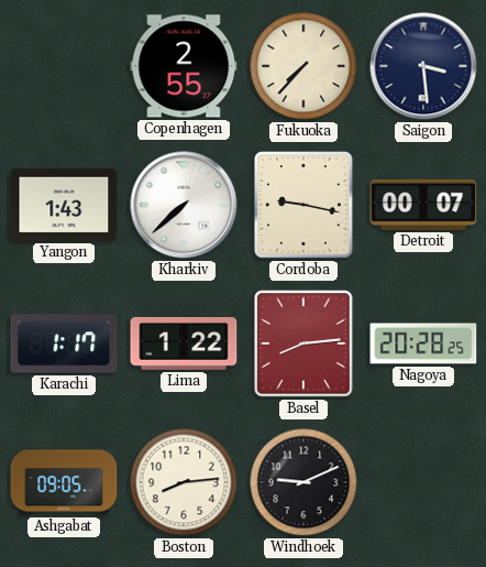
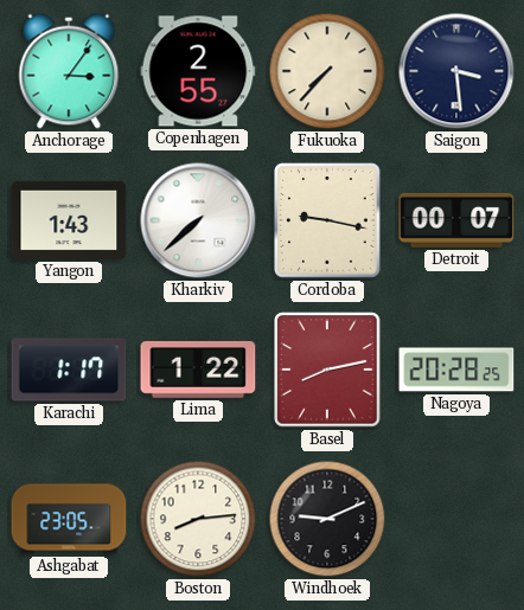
Anchorage: none -> 3:06
Basel: 8:14 -> 8:13
Ashgabat: 09:05 -> 23:05
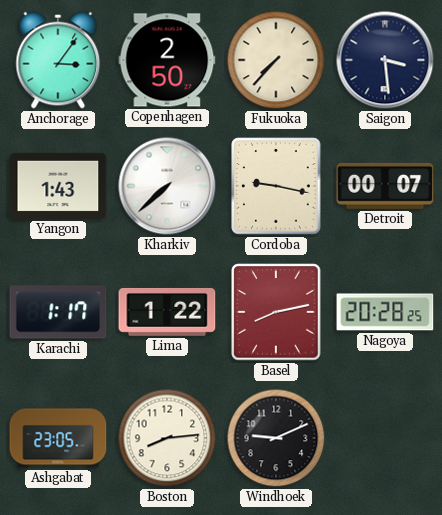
Copenhagen: 2:55 -> 2:50
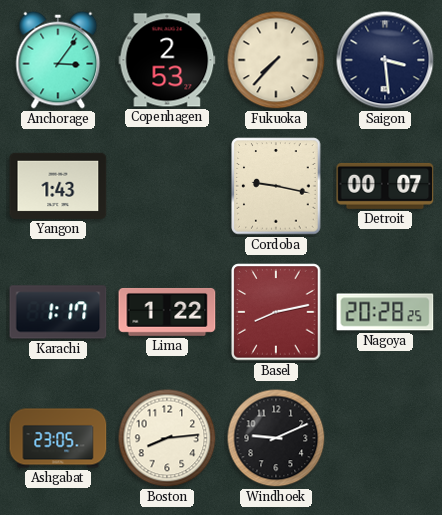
Copenhagen: 2:50 -> 2:53
Kharkiv: 7:38 -> none
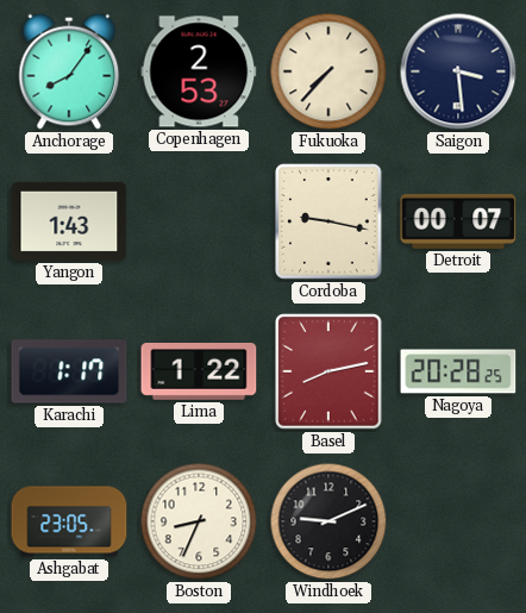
Anchorage: 3:06 -> 8:06
Boston: 8:14 -> 8:34
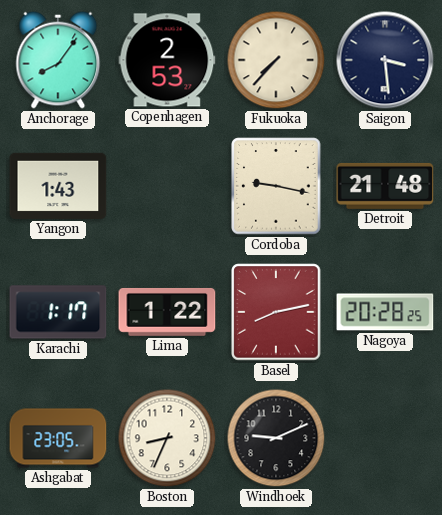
Detroit: 00:07 -> 21:48
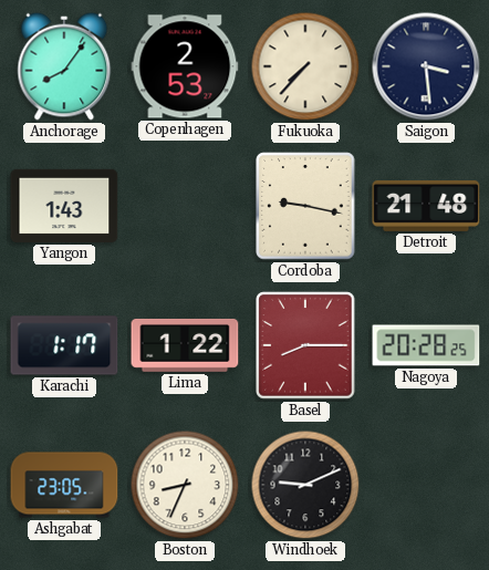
Basel: 8:13 -> 8:15
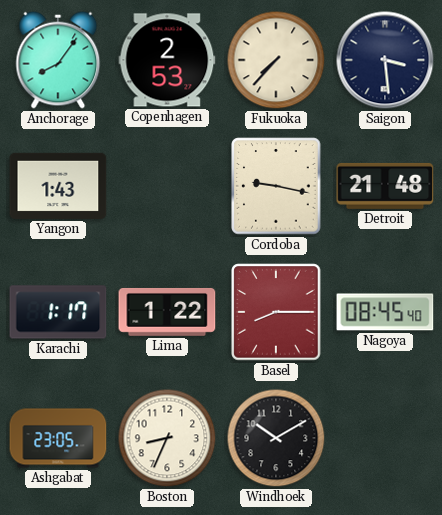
Nagoya: 20:28 -> 08:45
Windhoek: 9:11 -> 10:10
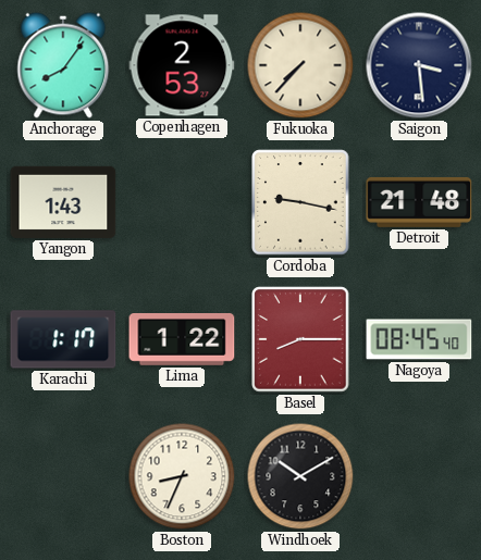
Ashgabat: 23:05 -> none
